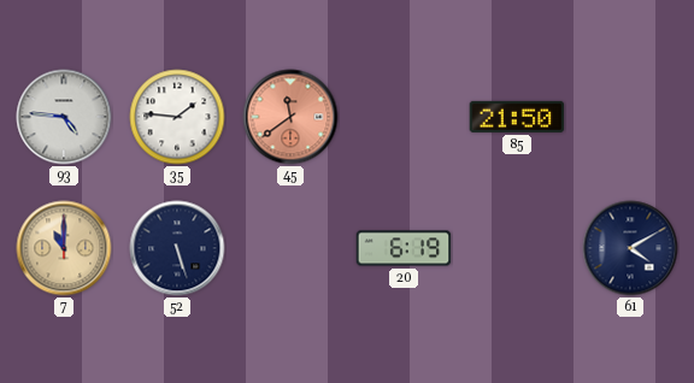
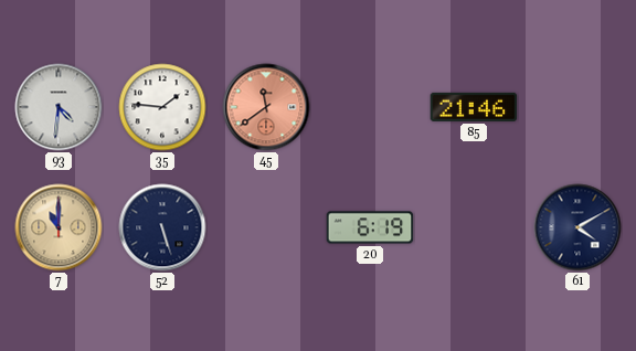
93: 4:46 -> 4:31
85: 21:50 -> 21:46
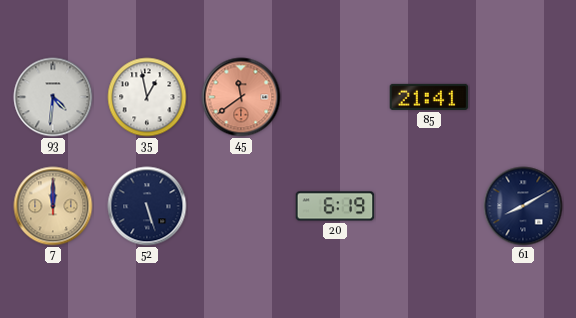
35: 1:46 -> 12:58
85: 21:46 -> 21:41
7: 11:00 -> 12:00
61: 4:10 -> 8:10
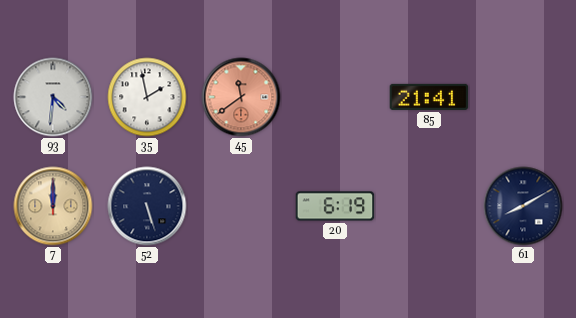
35: 12:58 -> 1:58
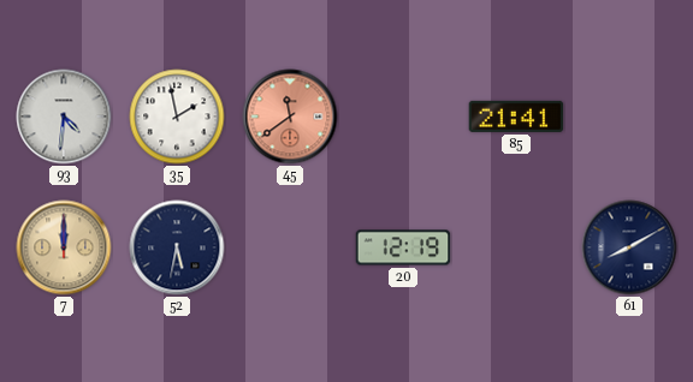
52: 5:27 -> 5:32
20: 6:19 -> 12:19
